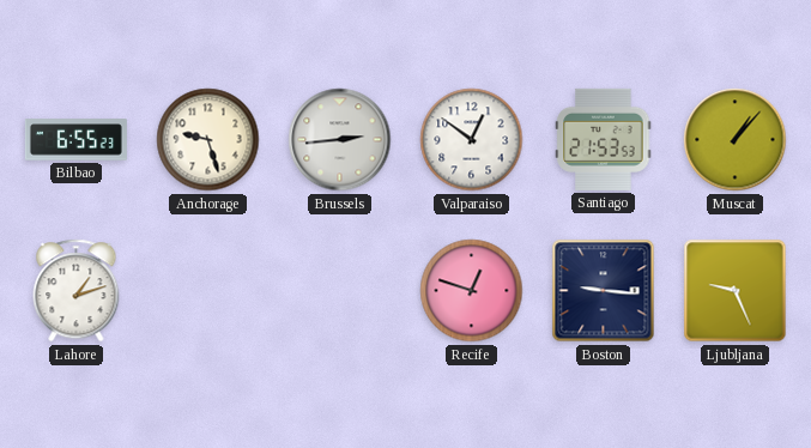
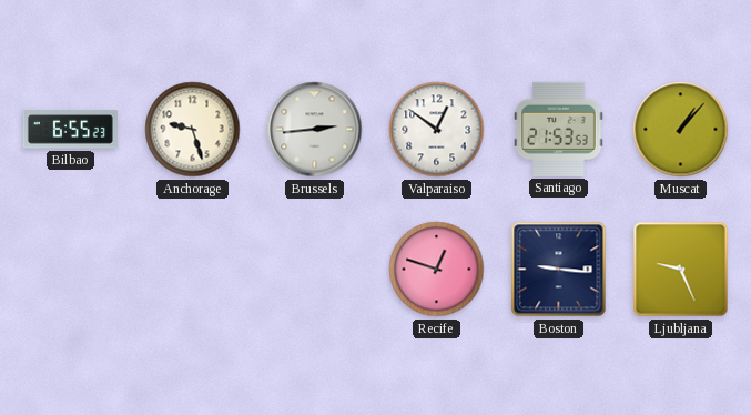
Lahore: 1:12 -> none
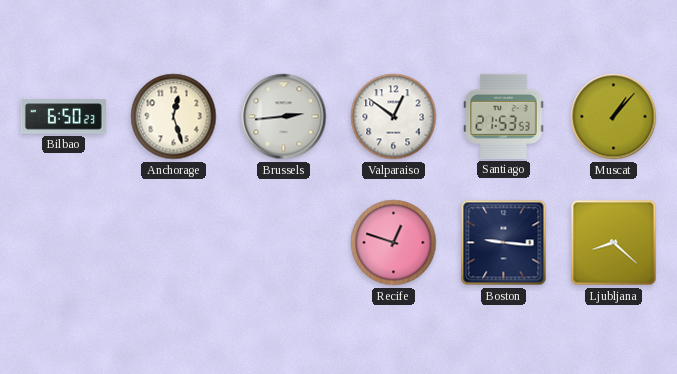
Bilbao: 6:55 -> 6:50
Anchorage: 9:27 -> 12:27
Ljubljana: 9:26 -> 8:22
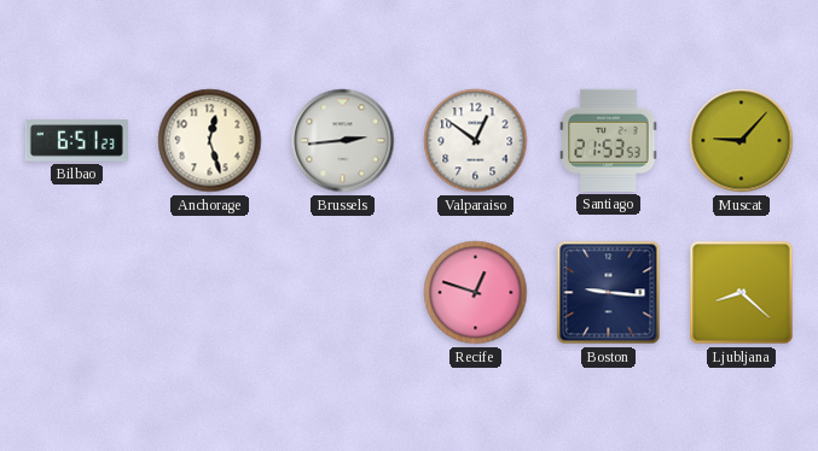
Bilbao: 6:50 -> 6:51
Muscat: 1:07 -> 9:07
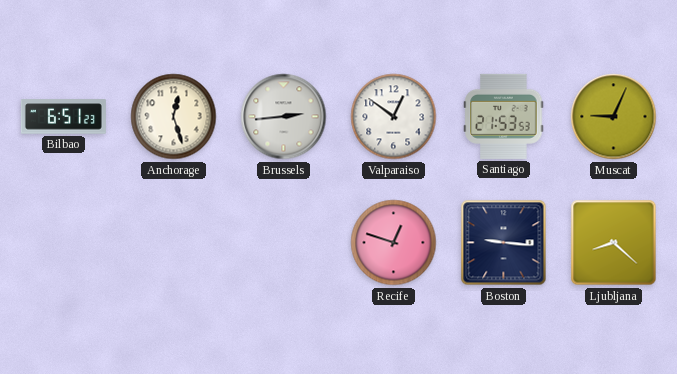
Muscat: 9:07 -> 9:04
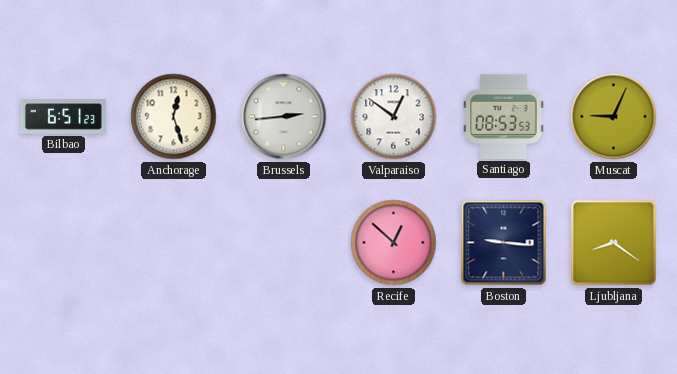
Santiago: 21:53 -> 08:53
Recife: 12:48 -> 12:52
Ljubljana: 8:22 -> 8:21
